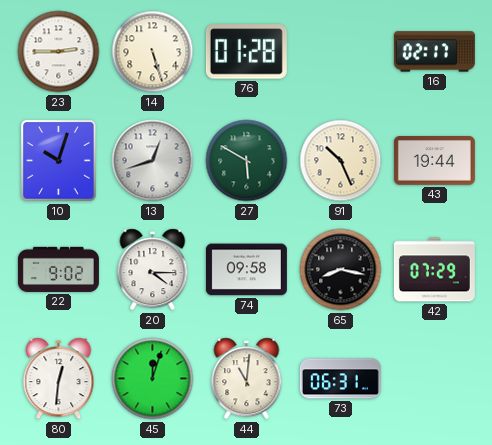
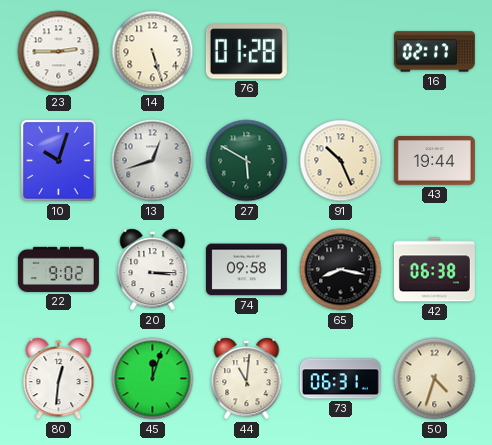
20: 4:15 -> 3:15
42: 07:29 -> 06:38
50: none -> 4:33
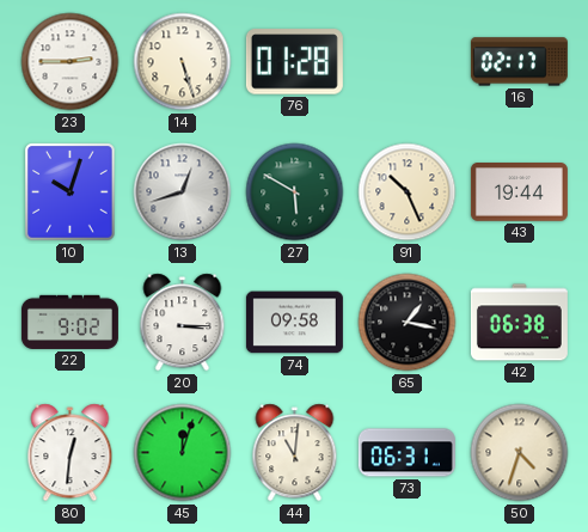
65: 8:17 -> 1:17
